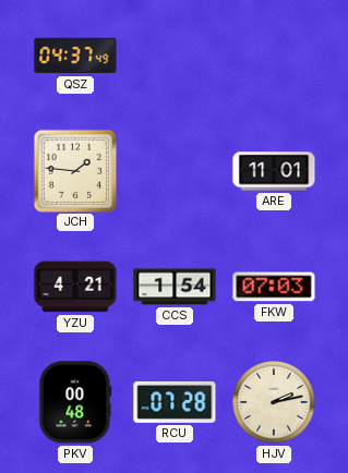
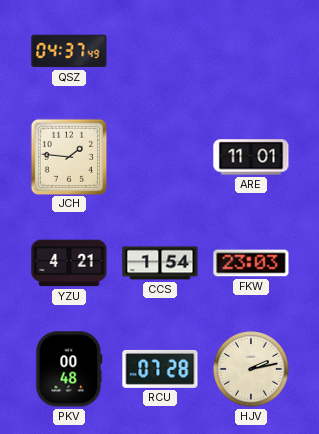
FKW: 07:03 -> 23:03
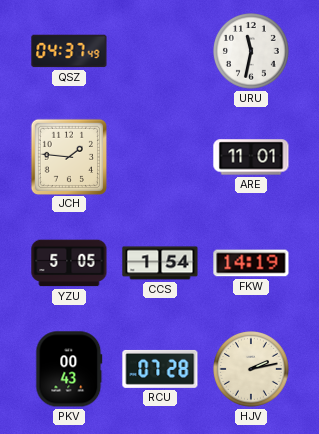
URU: none -> 11:32
YZU: 4:21 -> 5:05
FKW: 23:03 -> 14:19
PKV: 00:48 -> 00:43
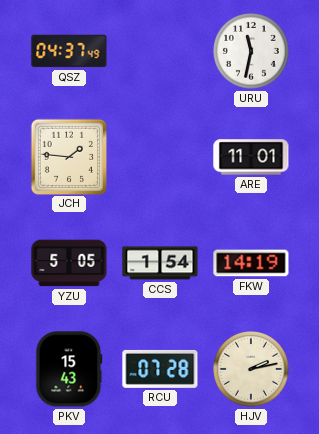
PKV: 00:43 -> 15:43
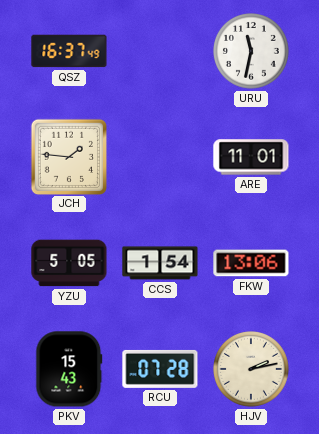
QSZ: 04:37 -> 16:37
FKW: 14:19 -> 13:06
